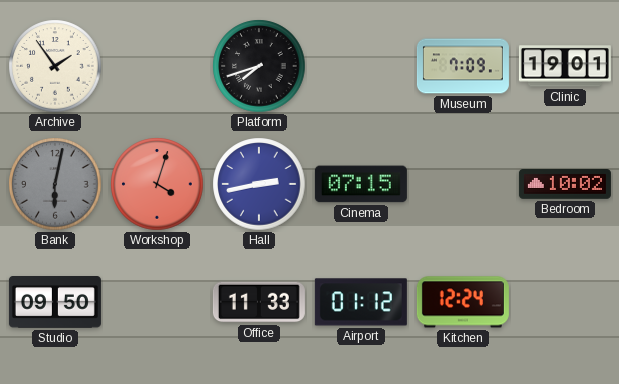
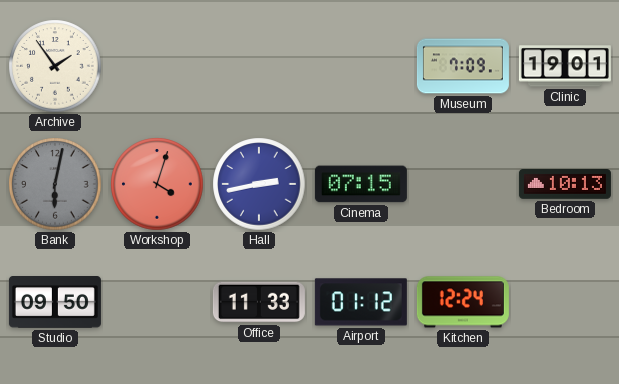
Platform: 7:42 -> none
Bedroom: 10:02 -> 10:13
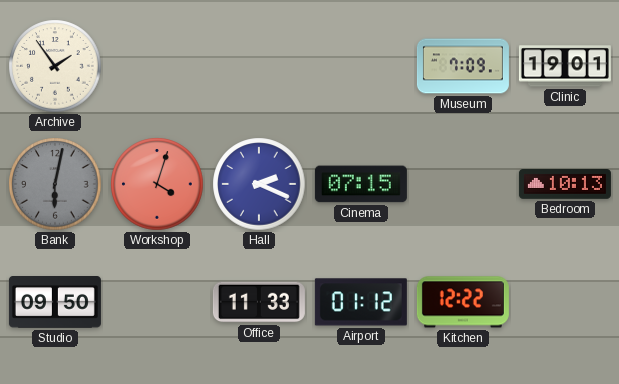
Hall: 2:43 -> 2:19
Kitchen: 12:24 -> 12:22
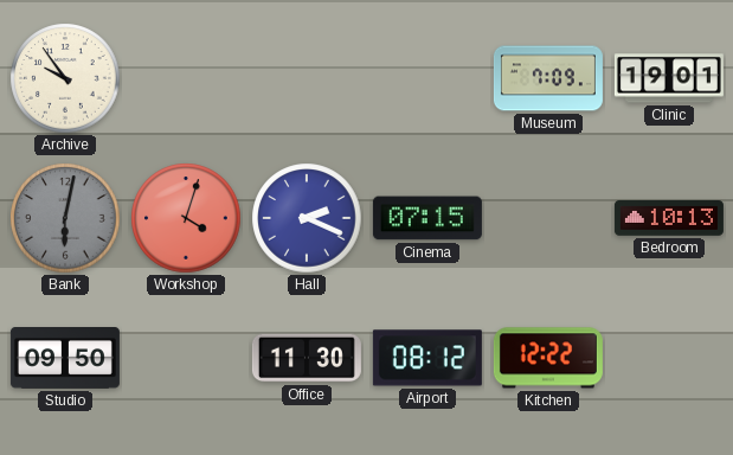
Archive: 1:54 -> 9:54
Office: 11:33 -> 11:30
Airport: 01:12 -> 08:12
